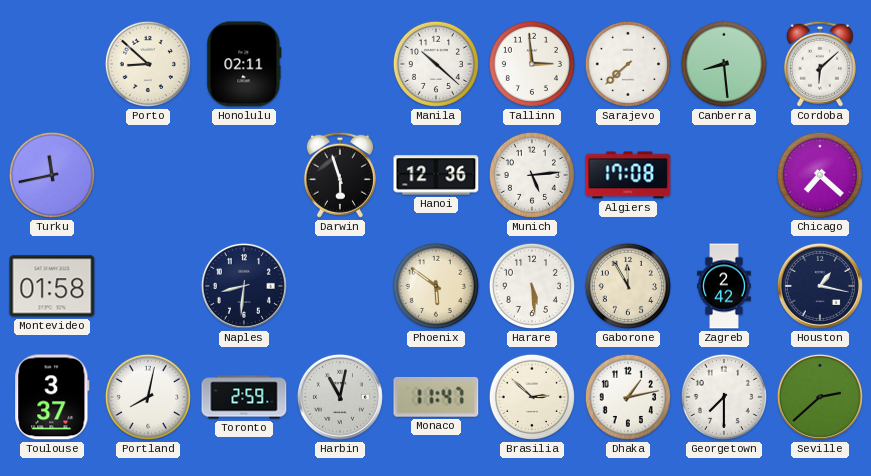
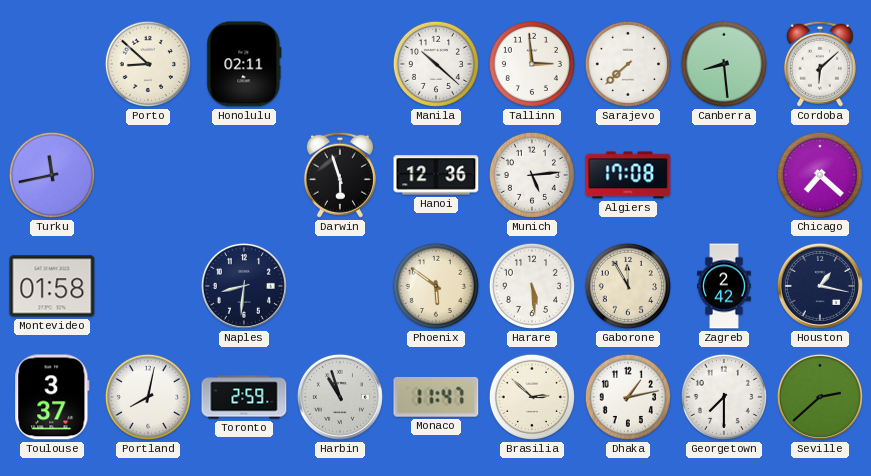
Harbin: 11:02 -> 10:57
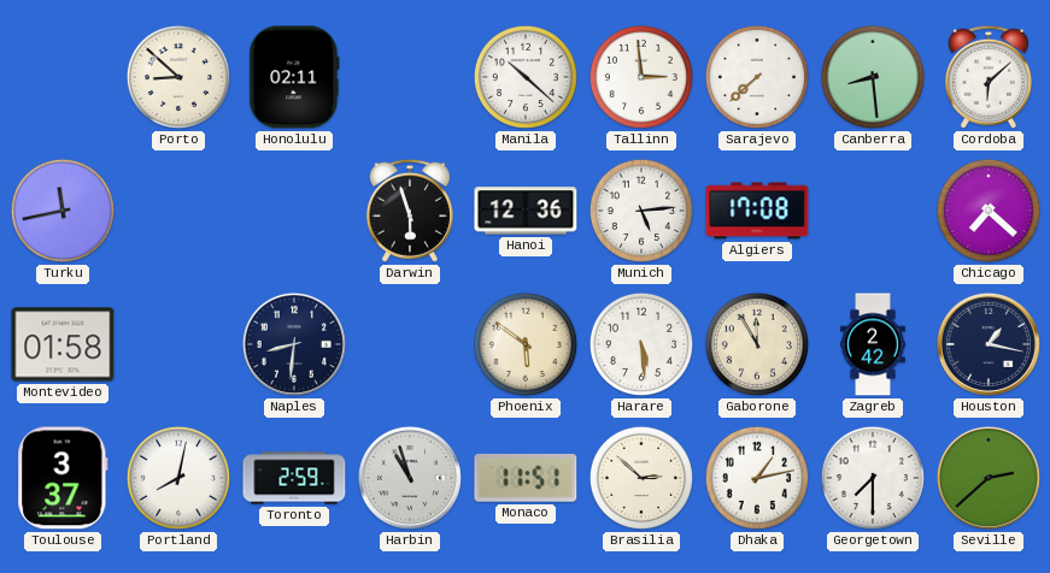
Monaco: 11:47 -> 11:51
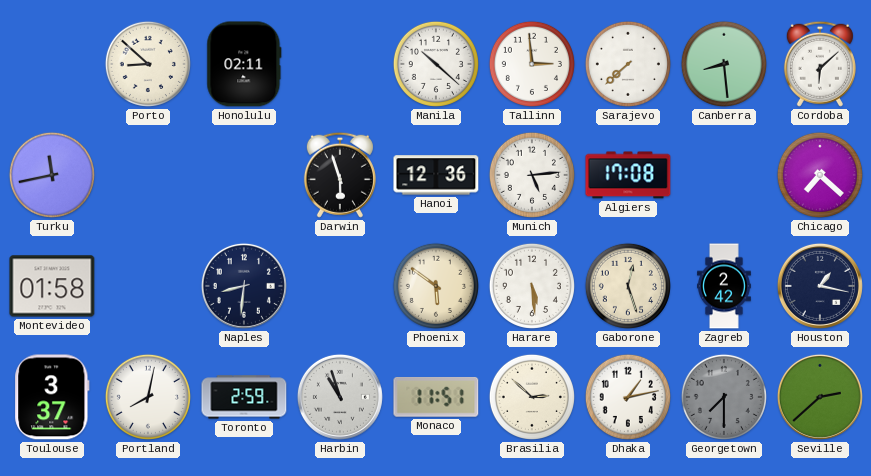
Gaborone: 11:55 -> 12:27
Georgetown dial: white -> grey
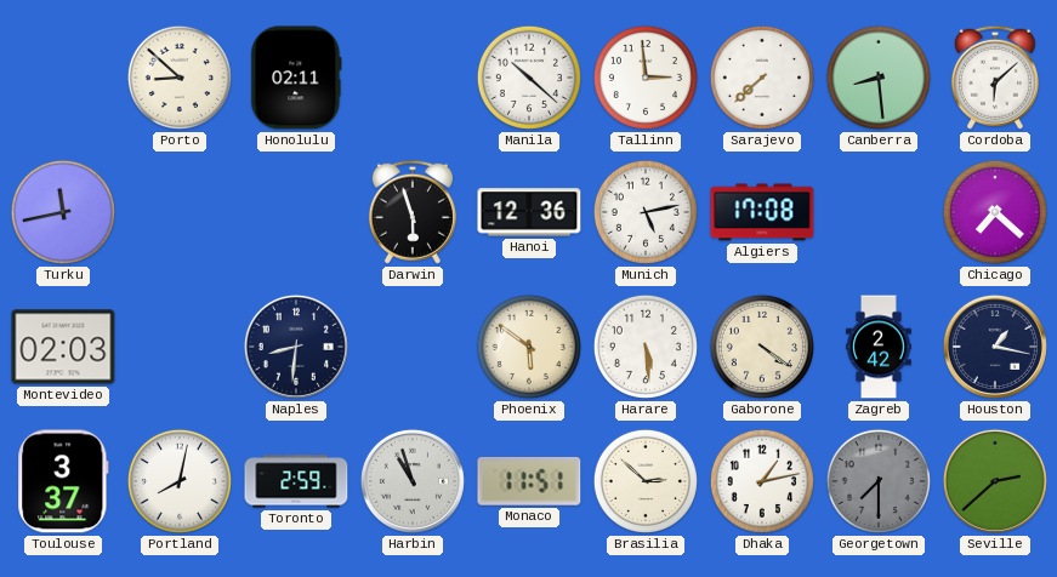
Munich: 5:14 -> 5:13
Montevideo: 01:58 -> 02:03
Gaborone: 12:27 -> 4:21
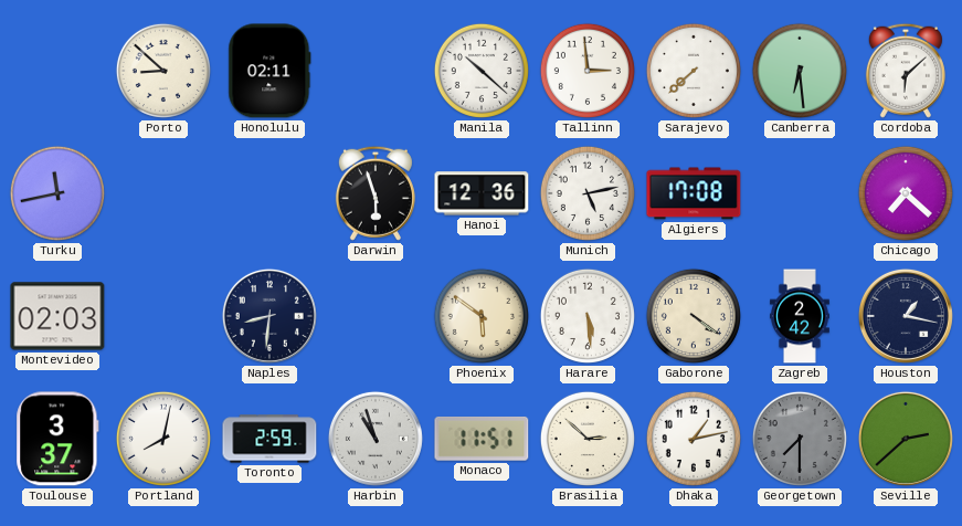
Canberra: 8:29 -> 6:29
